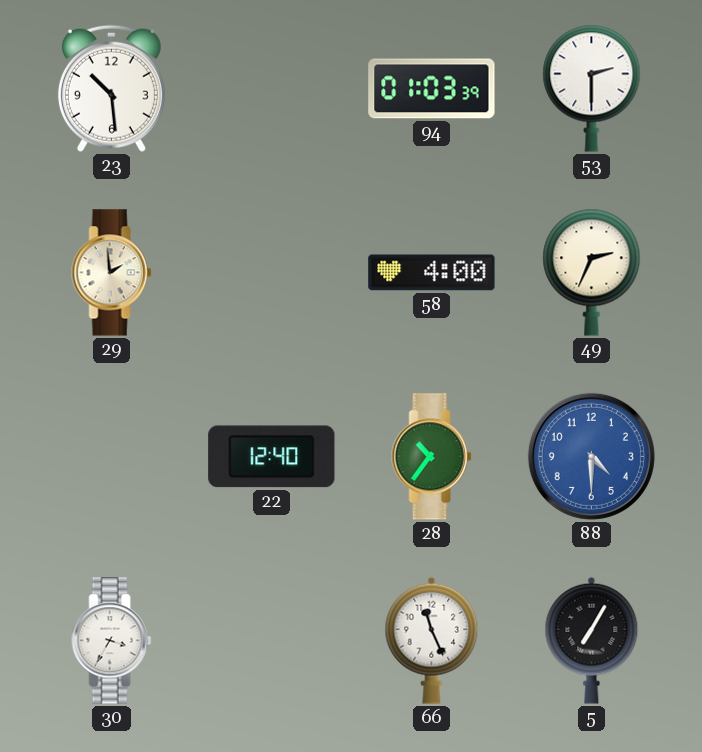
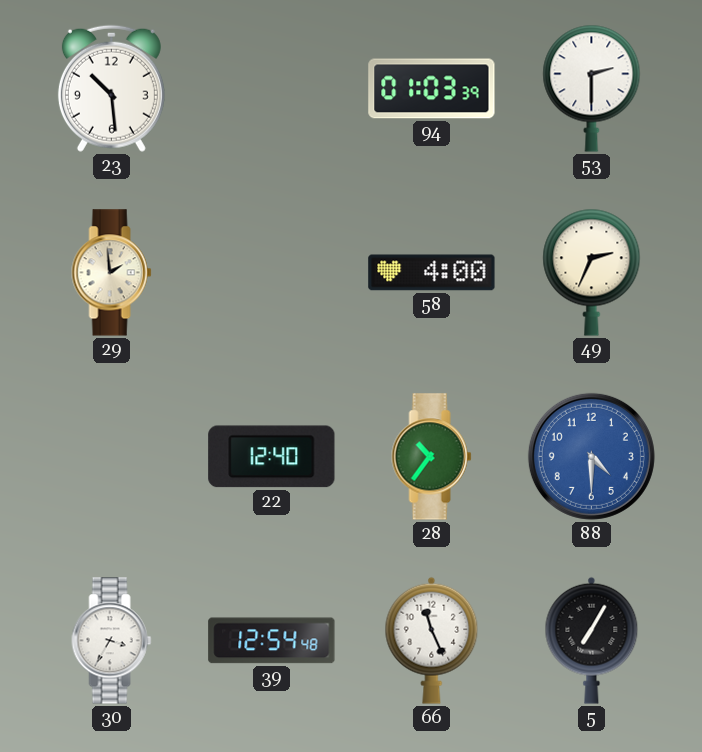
39: none -> 12:54
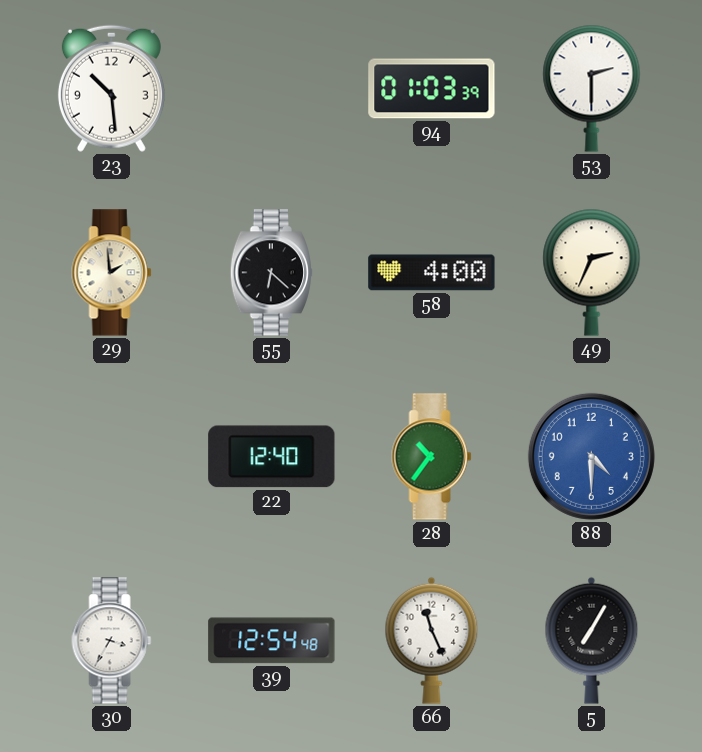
55: none -> 6:22
